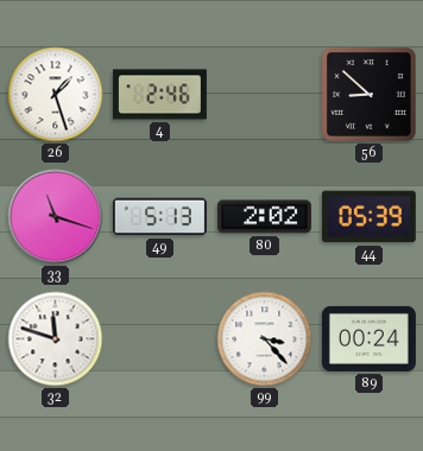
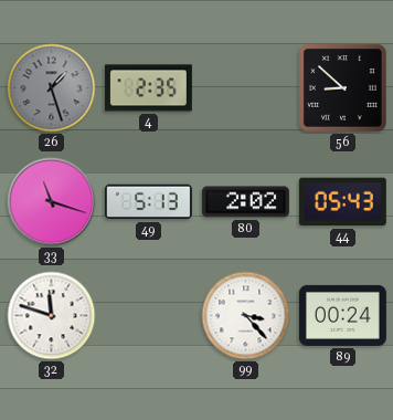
26 dial: white -> grey
4: 2:46 -> 2:35
44: 05:39 -> 05:43
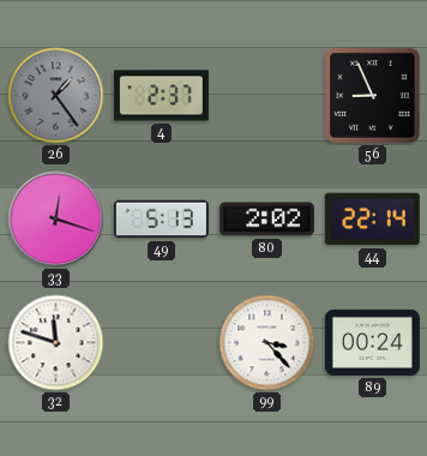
26: 1:27 -> 1:24
4: 2:35 -> 2:37
56: 8:52 -> 8:56
33: 11:18 -> 12:18
44: 05:43 -> 22:14
